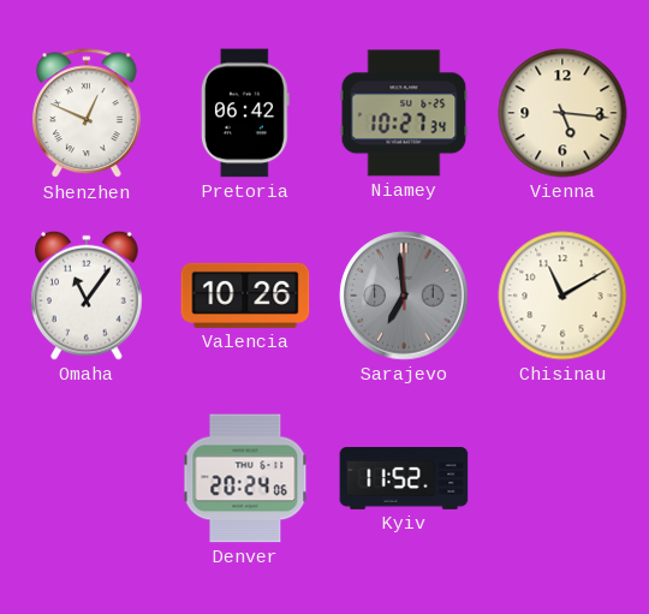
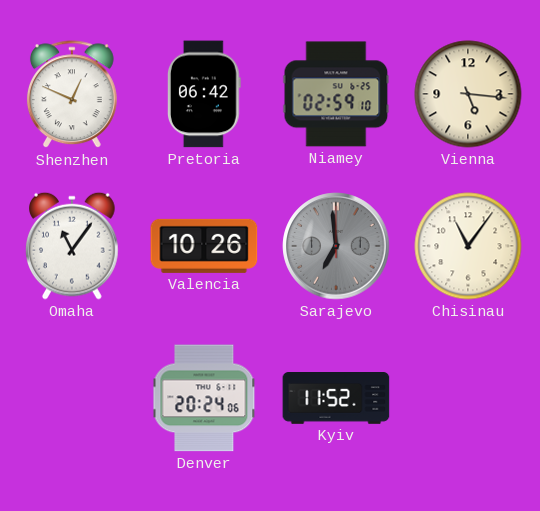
Niamey: 10:27 -> 02:59
Chisinau: 11:10 -> 11:06
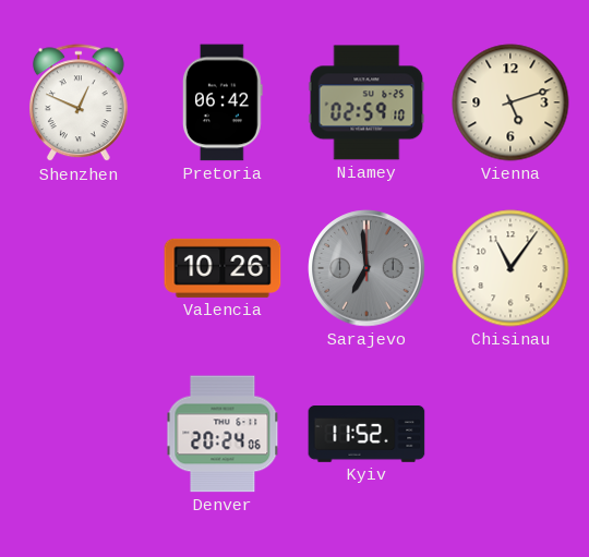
Vienna: 5:16 -> 5:12
Omaha: 11:06 -> none
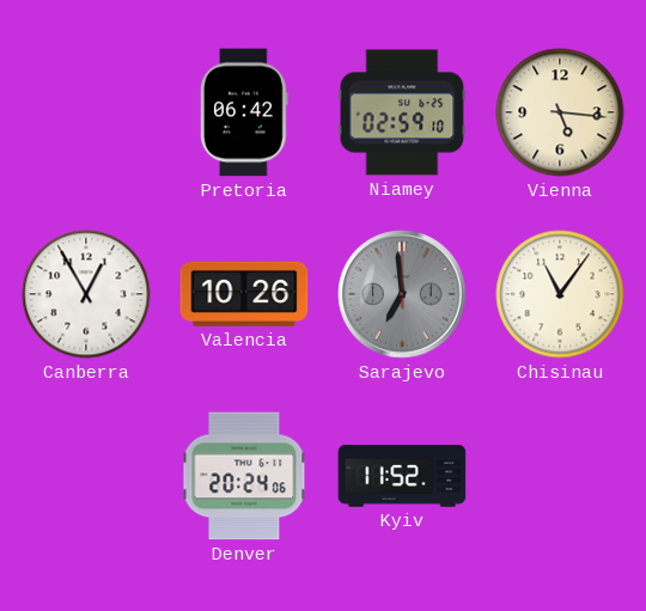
Shenzhen: 12:49 -> none
Vienna: 5:12 -> 5:16
Canberra: none -> 12:55
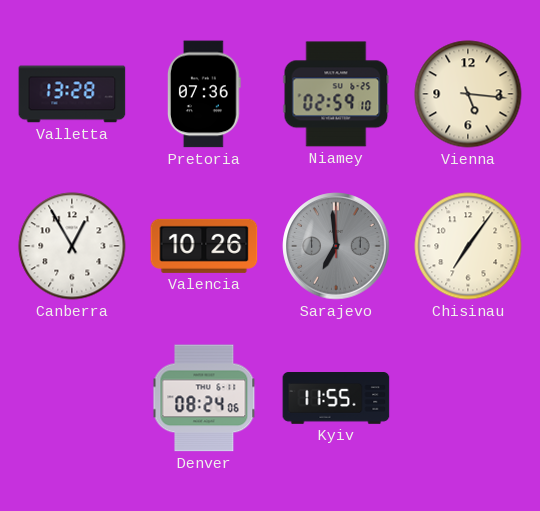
Valletta: none -> 13:28
Pretoria: 06:42 -> 07:36
Chisinau: 11:06 -> 7:06
Denver: 20:24 -> 08:24
Kyiv: 11:52 -> 11:55
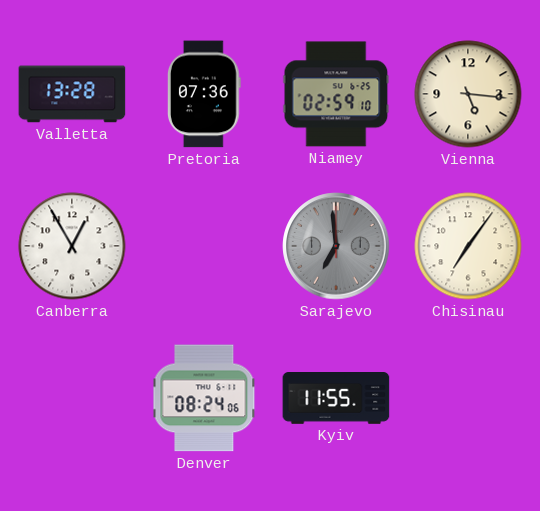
Valencia: 10:26 -> none
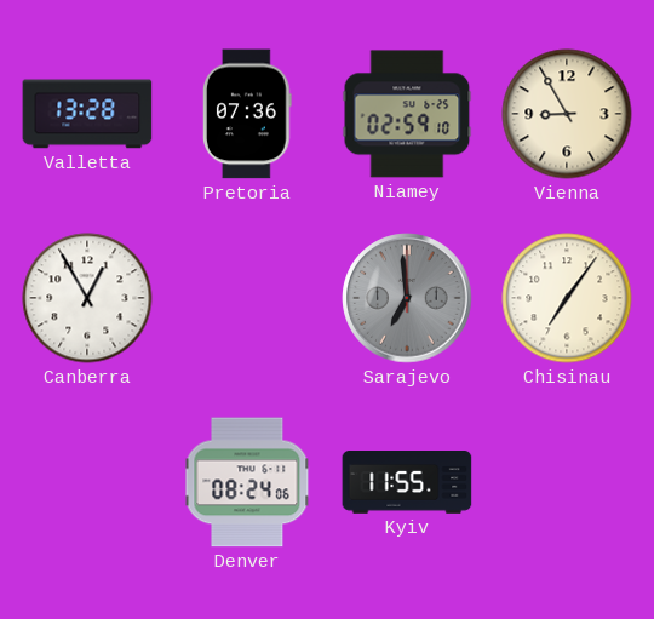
Vienna: 5:16 -> 8:55
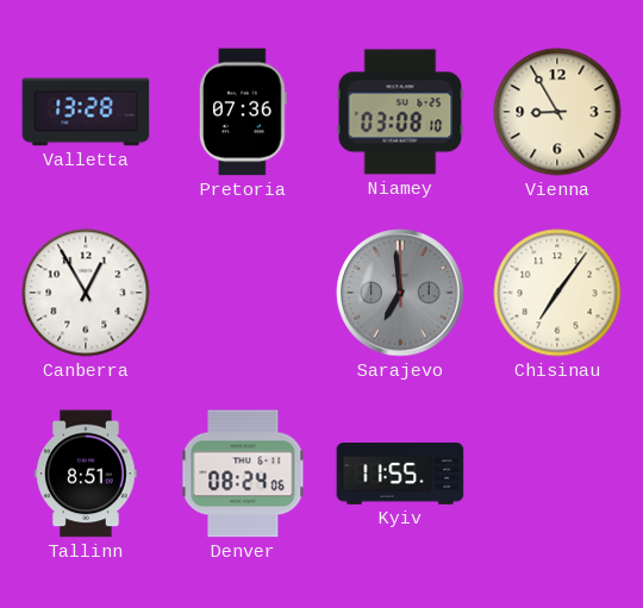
Niamey: 02:59 -> 03:08
Tallinn: none -> 8:51
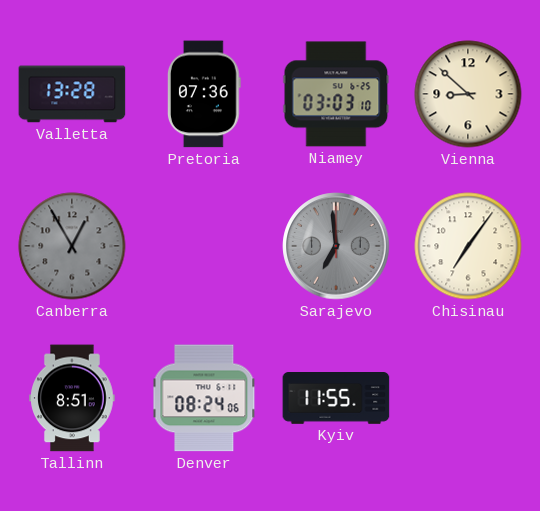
Niamey: 03:08 -> 03:03
Vienna: 8:55 -> 8:52
Canberra dial: white -> grey
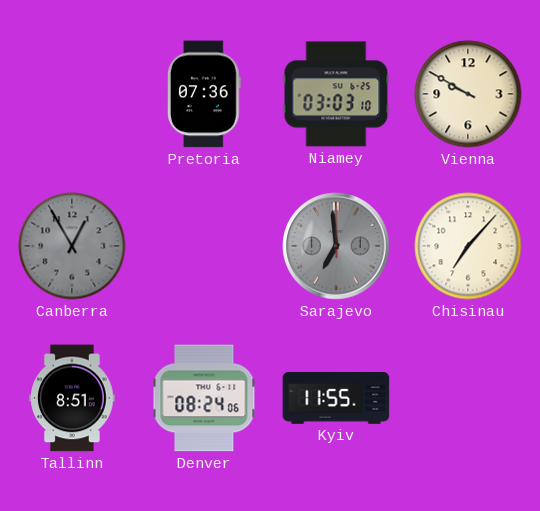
Valletta: 13:28 -> none
Vienna: 8:52 -> 9:50
Chisinau: 7:06 -> 7:07
